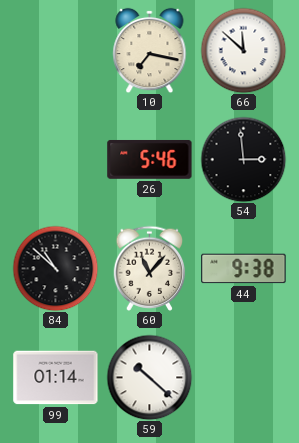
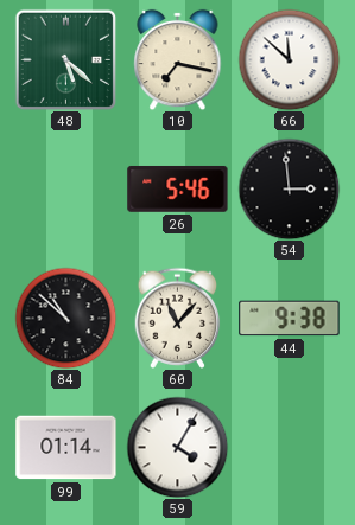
48: none -> 5:22
59: 10:22 -> 4:05
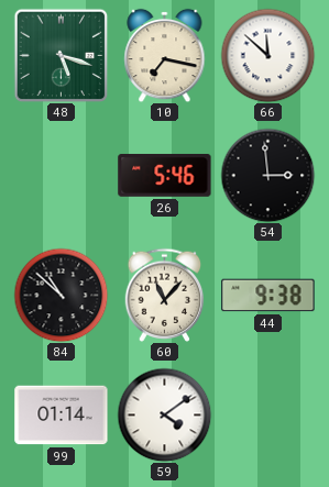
48: 5:22 -> 5:18
59: 4:05 -> 4:09
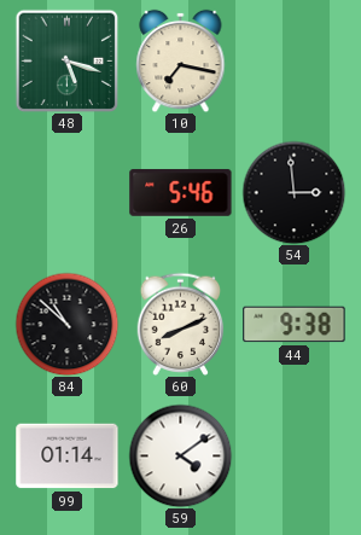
66: 11:52 -> none
60: 11:07 -> 8:11
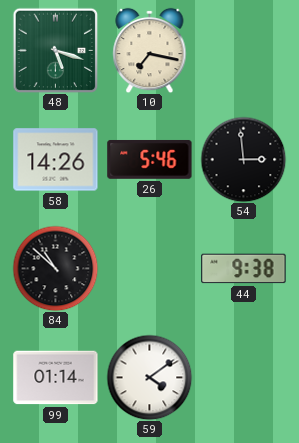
58: none -> 14:26
60: 8:11 -> none
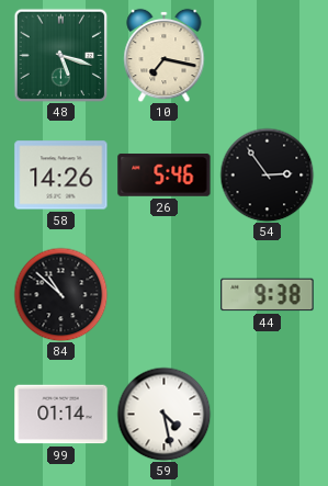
54: 2:59 -> 2:54
59: 4:09 -> 4:28
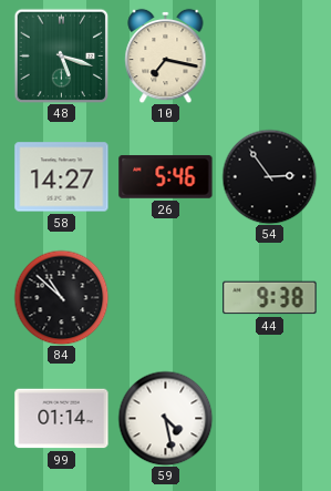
58: 14:26 -> 14:27
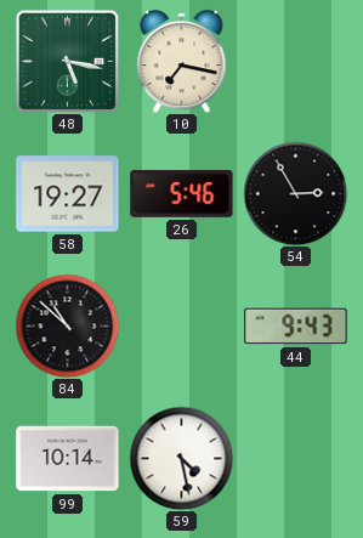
48: 5:18 -> 5:17
58: 14:27 -> 19:27
54: 2:54 -> 2:55
44: 9:38 -> 9:43
99: 01:14 -> 10:14
